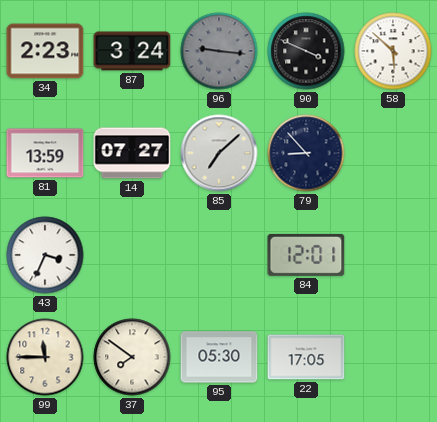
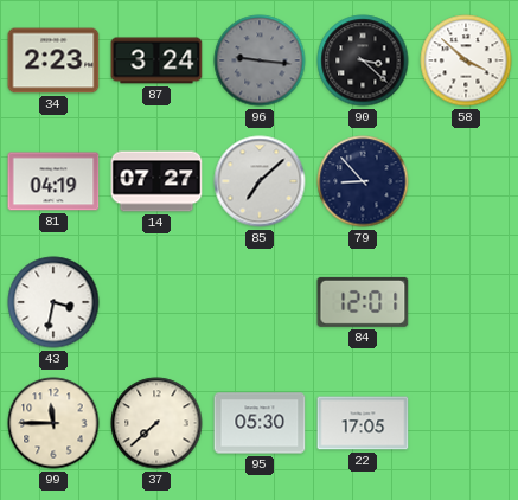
90: 3:49 -> 3:22
58: 5:52 -> 3:52
81: 13:59 -> 04:19
43: 3:34 -> 3:32
37: 7:51 -> 7:38
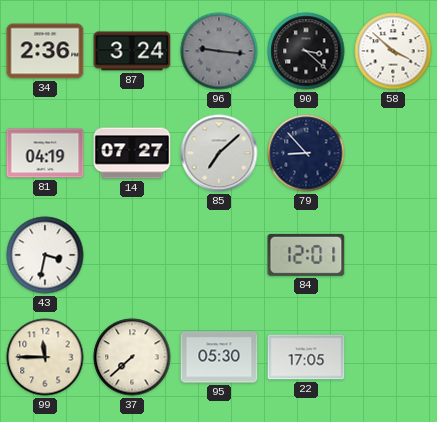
34: 2:23 -> 2:36
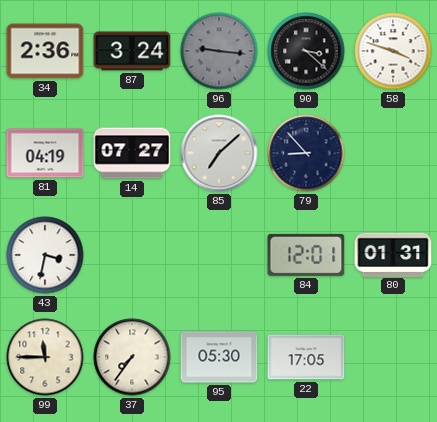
58: 3:52 -> 3:48
80: none -> 01:31
37: 7:38 -> 7:36
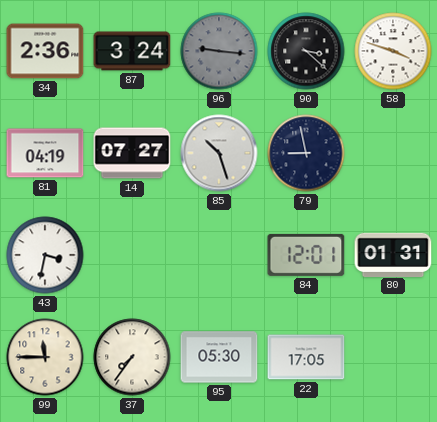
85: 7:08 -> 10:27
79: 8:53 -> 8:58
